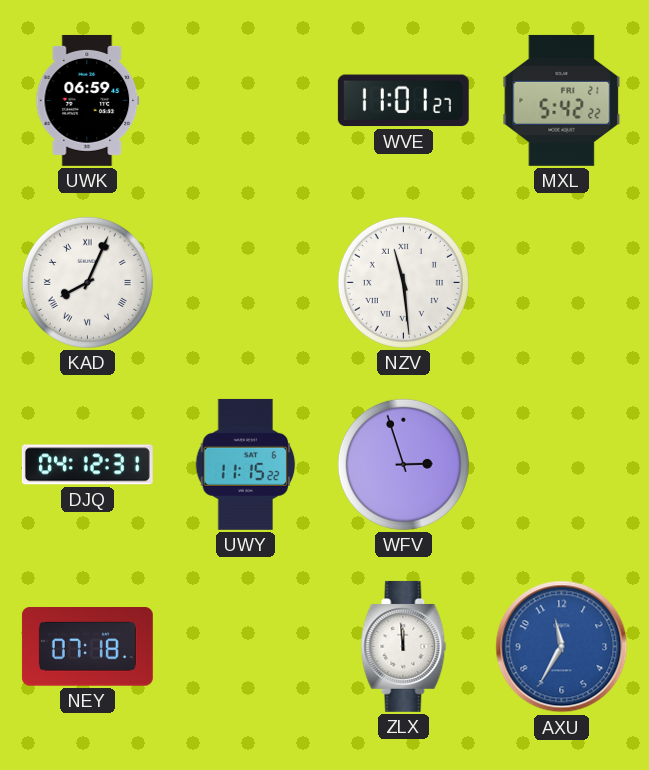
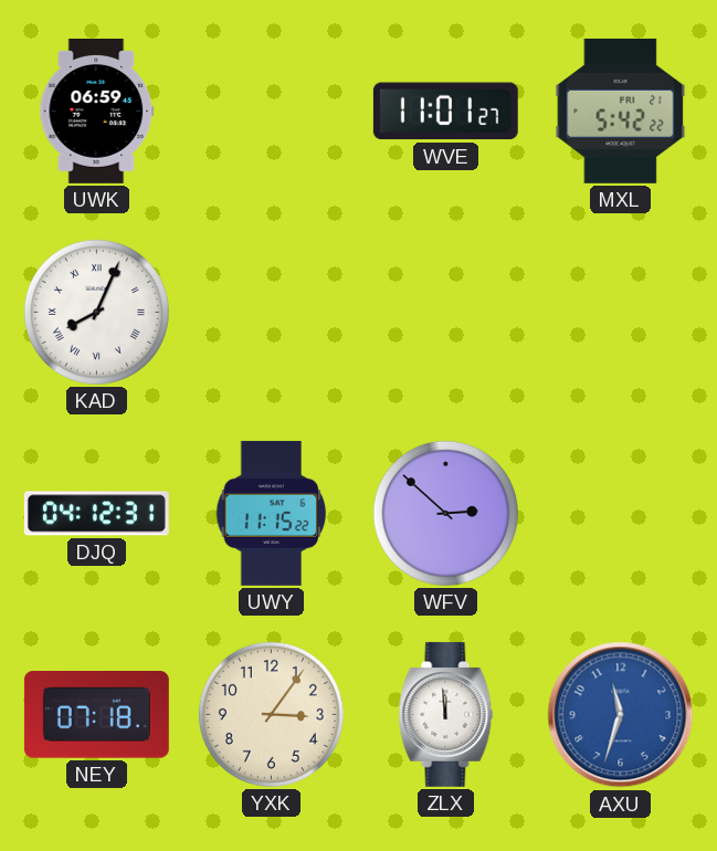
NZV: 11:29 -> none
WFV: 2:57 -> 2:52
YXK: none -> 3:06
AXU: 11:35 -> 11:33
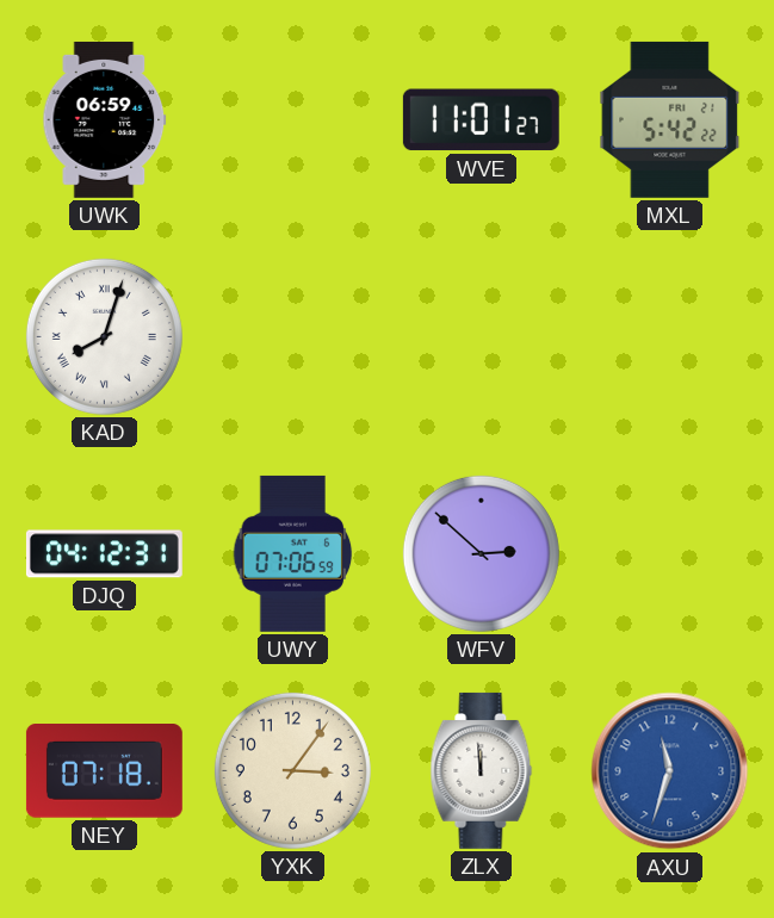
KAD: 8:04 -> 8:03
UWY: 11:15 -> 07:06
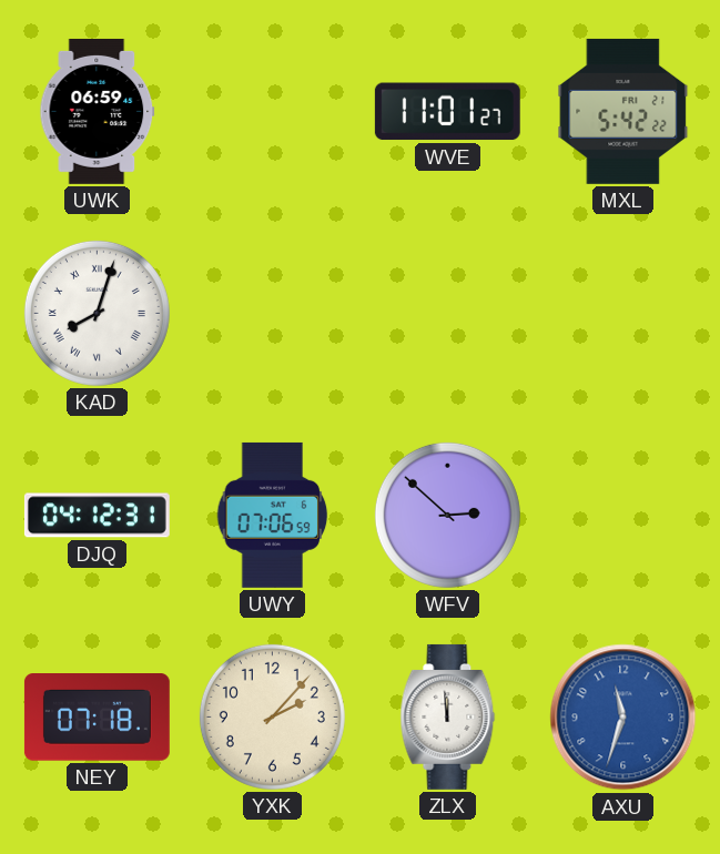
YXK: 3:06 -> 2:07
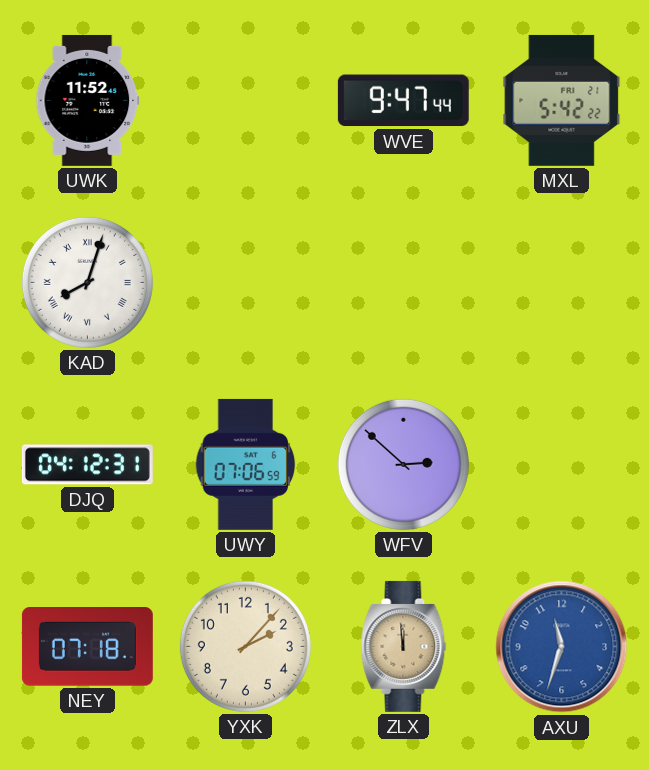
UWK: 06:59 -> 11:52
WVE: 11:01 -> 9:47
ZLX dial: white -> champagne
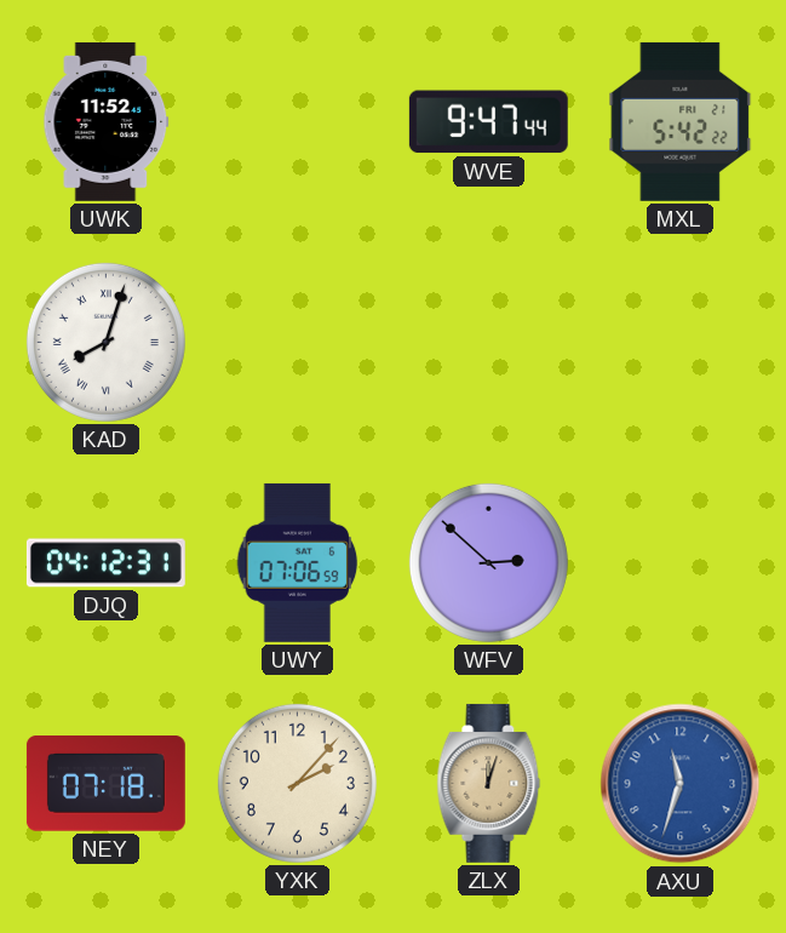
ZLX: 11:59 -> 12:03
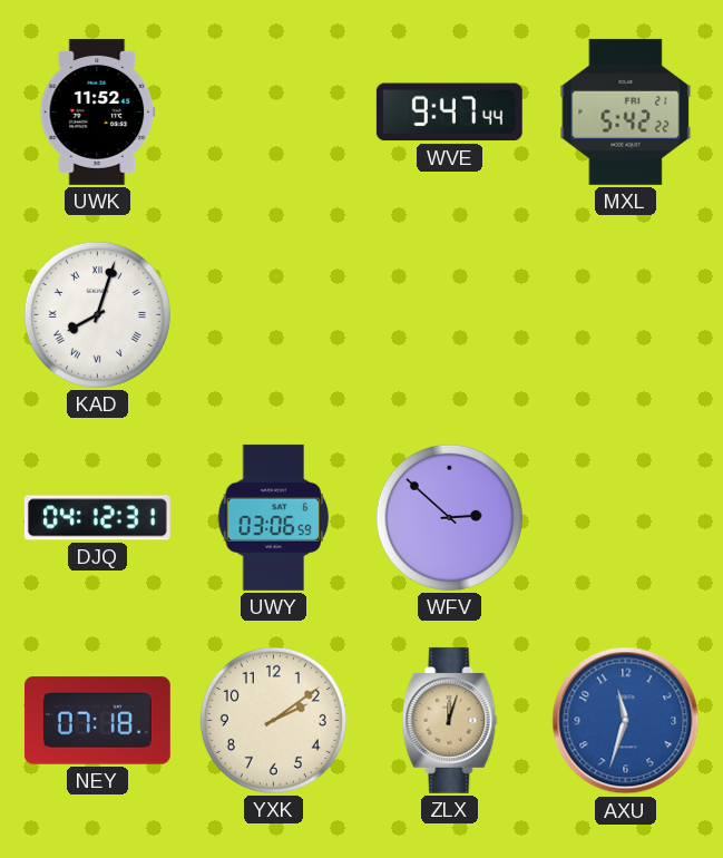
UWY: 07:06 -> 03:06
YXK: 2:07 -> 2:09
